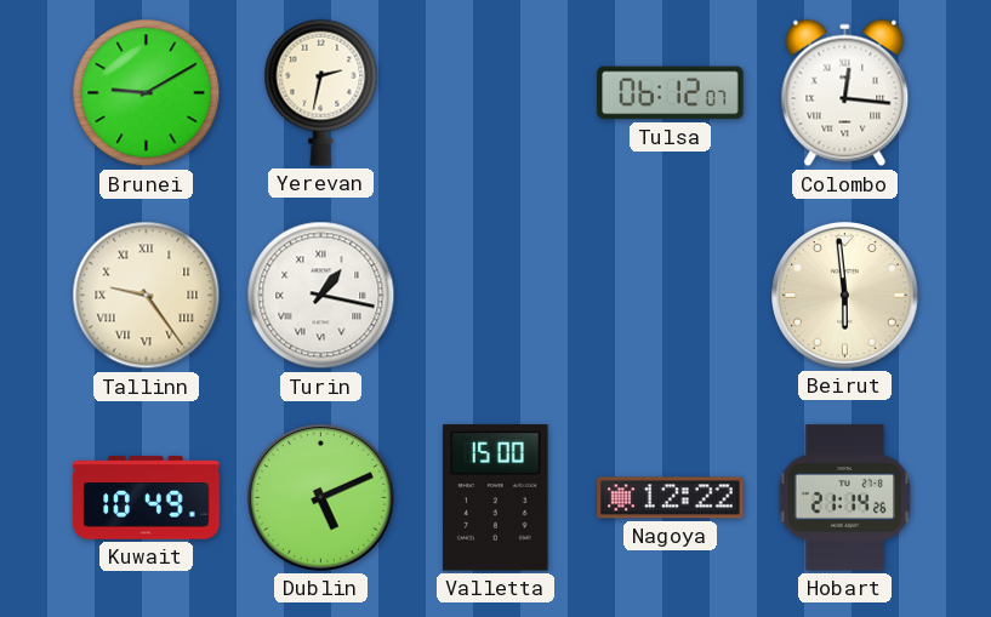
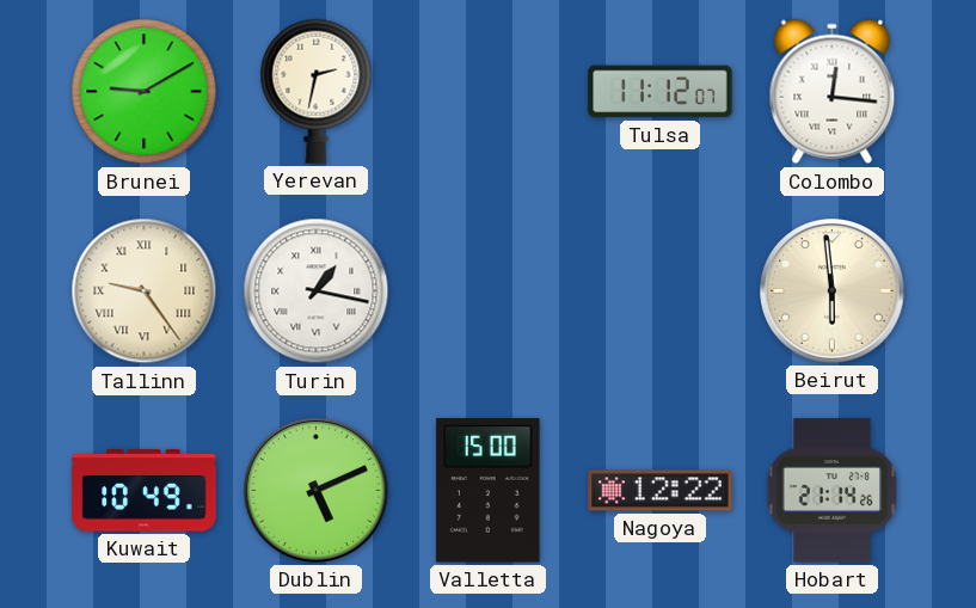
Tulsa: 06:12 -> 11:12
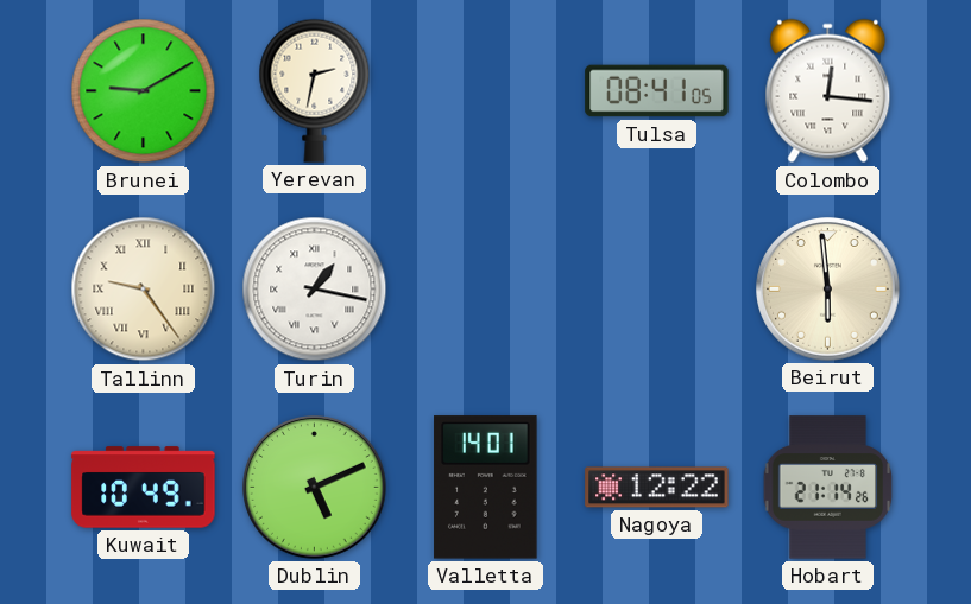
Tulsa: 11:12 -> 08:41
Valletta: 15:00 -> 14:01
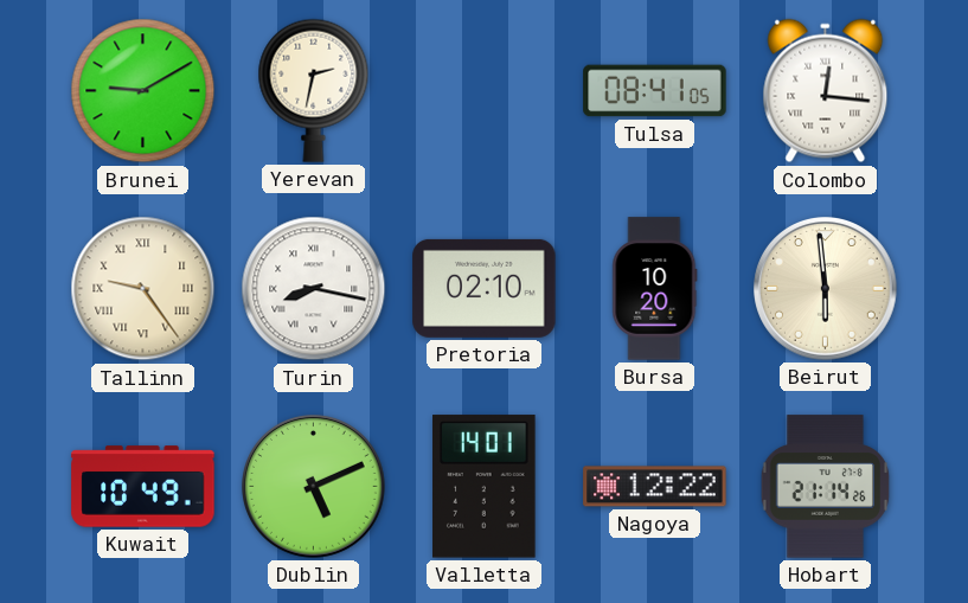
Turin: 1:17 -> 8:17
Pretoria: none -> 02:10
Bursa: none -> 10:20
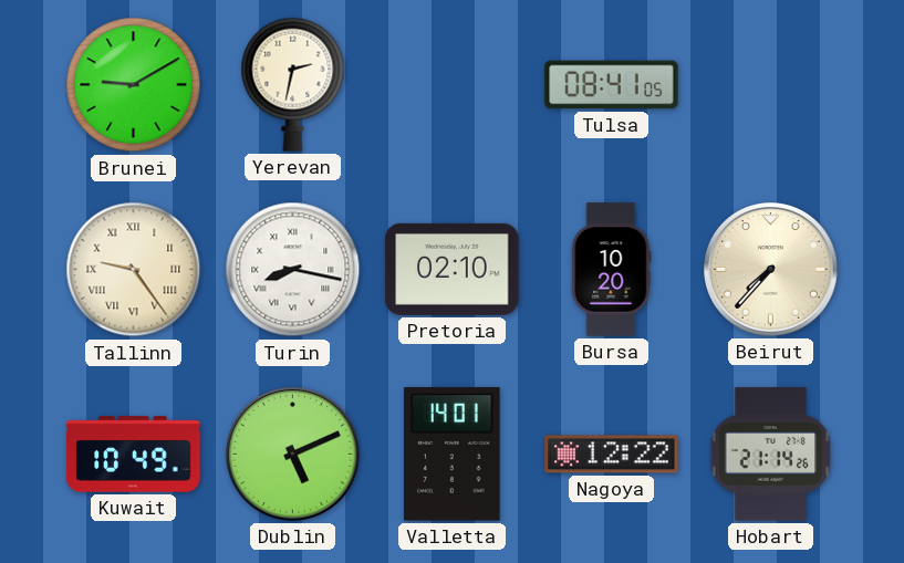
Colombo: 12:16 -> none
Beirut: 5:59 -> 7:37
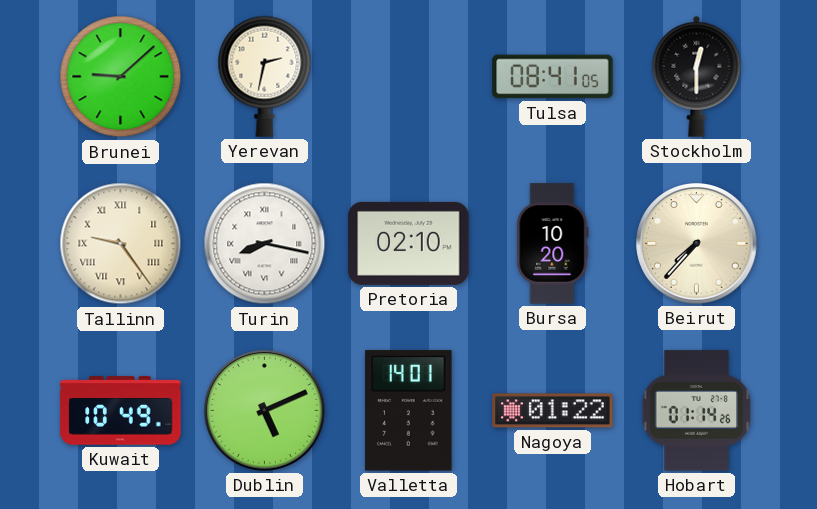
Brunei: 9:10 -> 9:08
Stockholm: none -> 12:30
Nagoya: 12:22 -> 01:22
Hobart: 21:14 -> 01:14
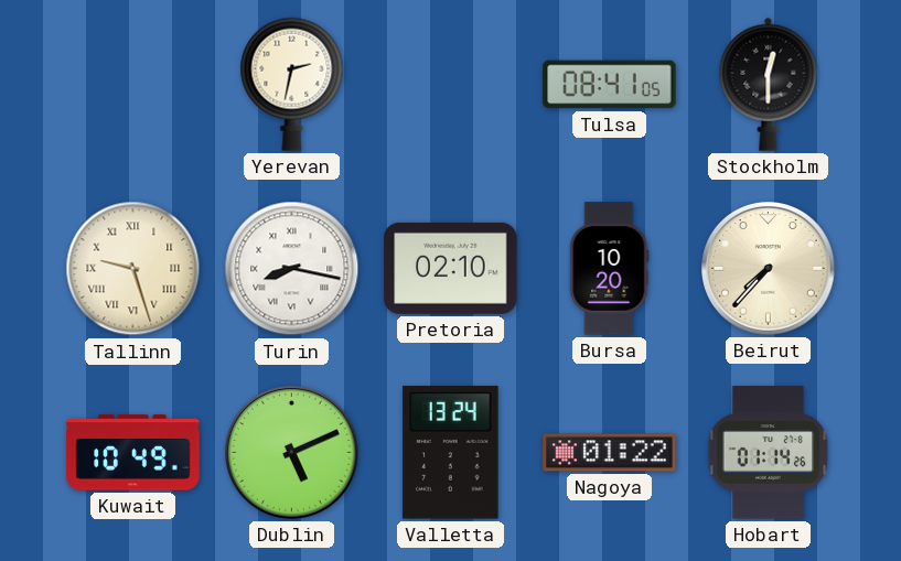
Brunei: 9:08 -> none
Tallinn: 9:24 -> 9:27
Valletta: 14:01 -> 13:24
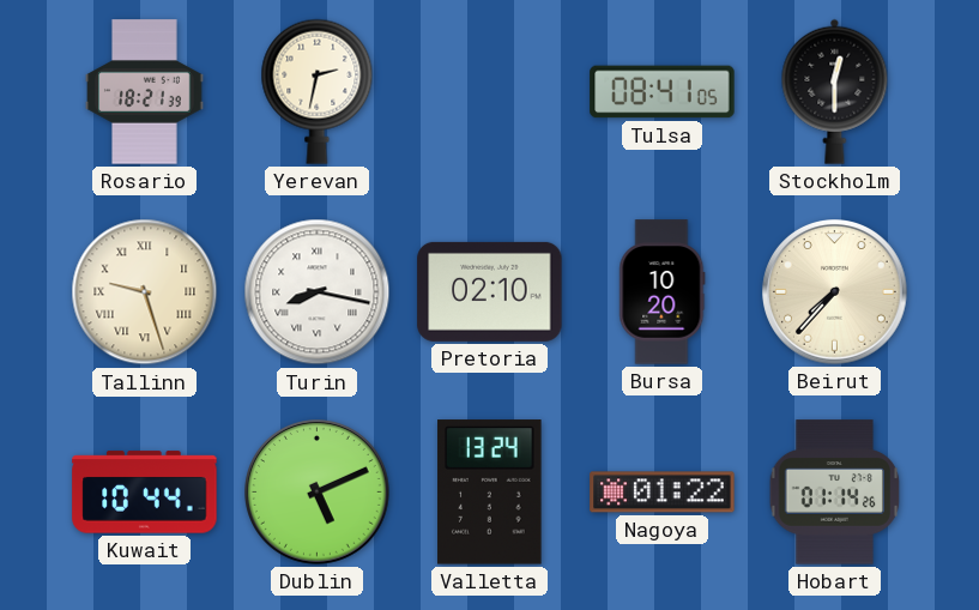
Rosario: none -> 18:21
Kuwait: 10:49 -> 10:44
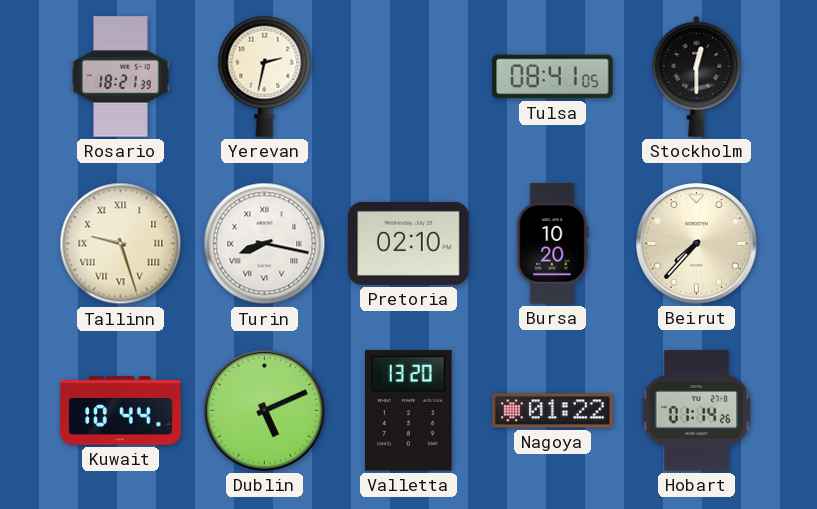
Valletta: 13:24 -> 13:20
